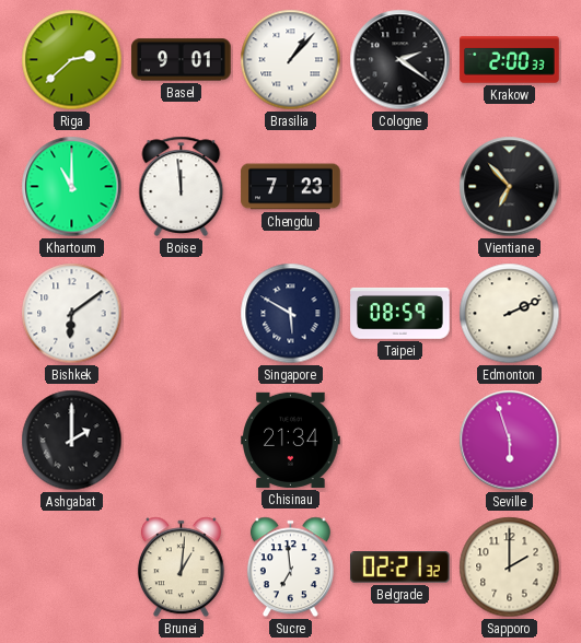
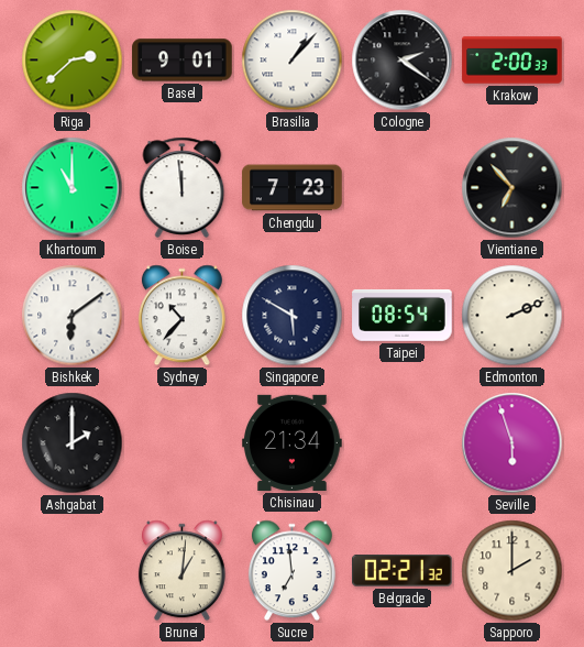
Sydney: none -> 10:37
Taipei: 08:59 -> 08:54
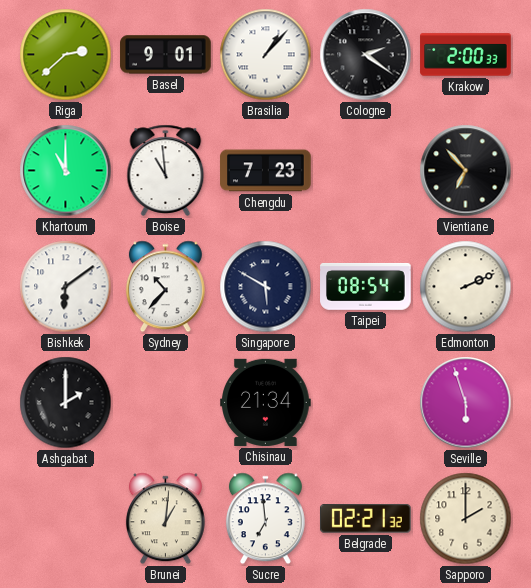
Boise: 11:59 -> 10:59
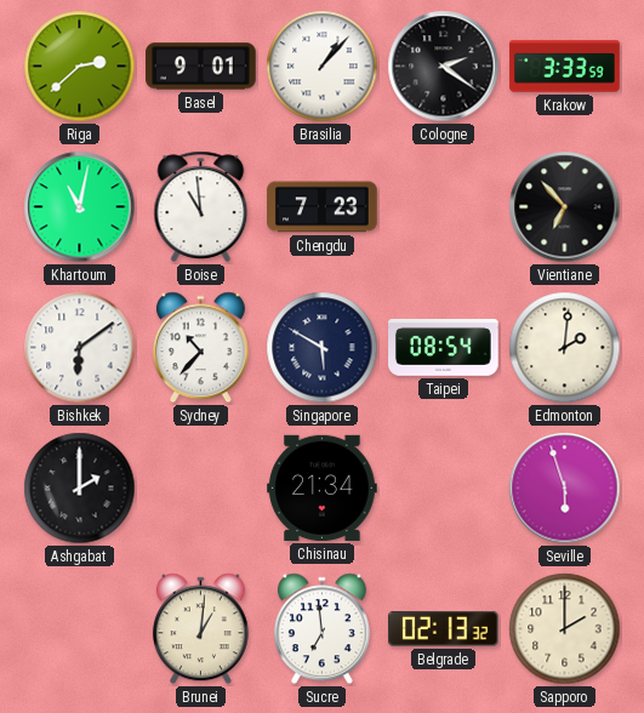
Krakow: 2:00 -> 3:33
Khartoum: 11:00 -> 11:02
Edmonton: 2:11 -> 2:01
Belgrade: 02:21 -> 02:13
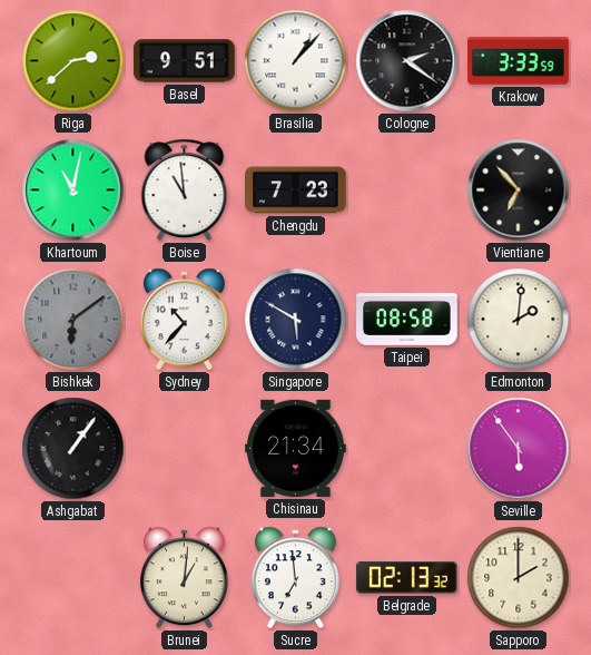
Basel: 9:01 -> 9:51
Bishkek dial: white -> grey
Taipei: 08:54 -> 08:58
Ashgabat: 2:00 -> 1:06
Seville: 5:57 -> 5:54
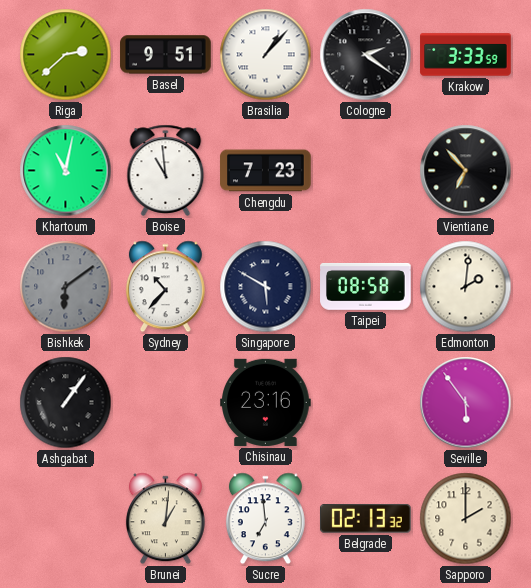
Chisinau: 21:34 -> 23:16
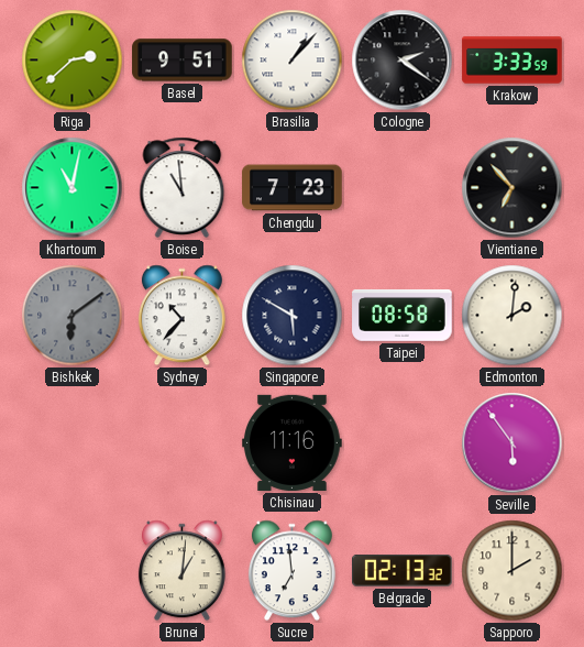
Ashgabat: 1:06 -> none
Chisinau: 23:16 -> 11:16
